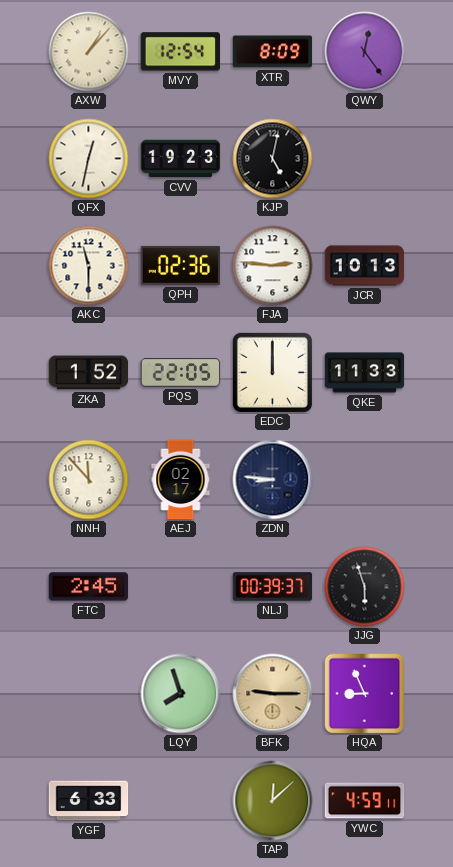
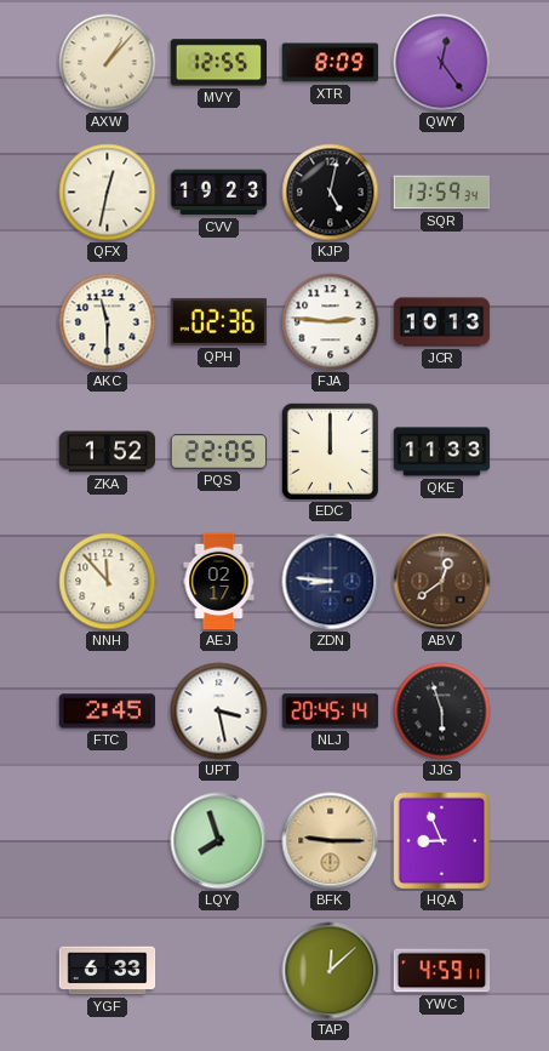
MVY: 12:54 -> 12:55
SQR: none -> 13:59
ABV: none -> 12:39
UPT: none -> 3:28
NLJ: 00:39 -> 20:45
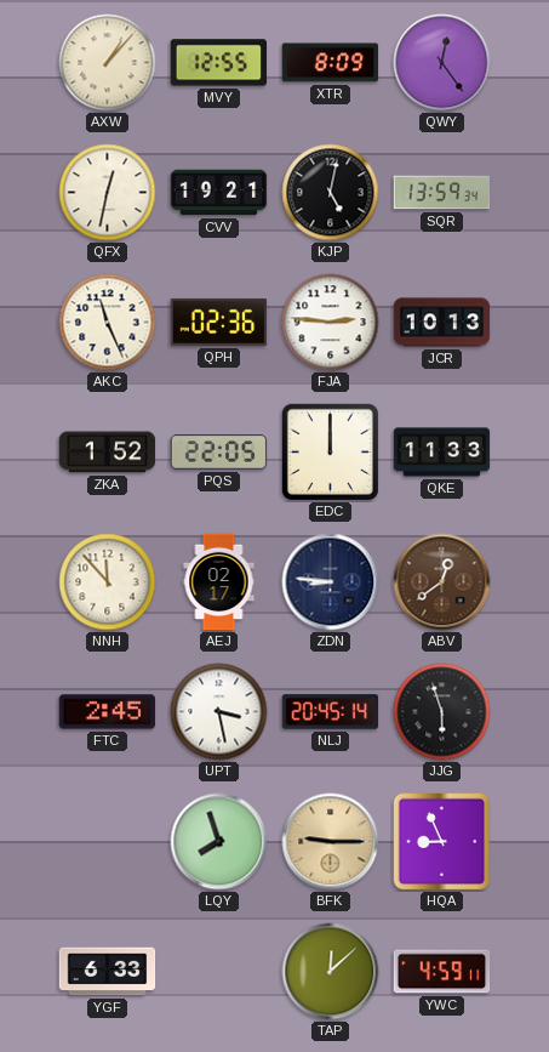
CVV: 19:23 -> 19:21
AKC: 11:30 -> 11:26
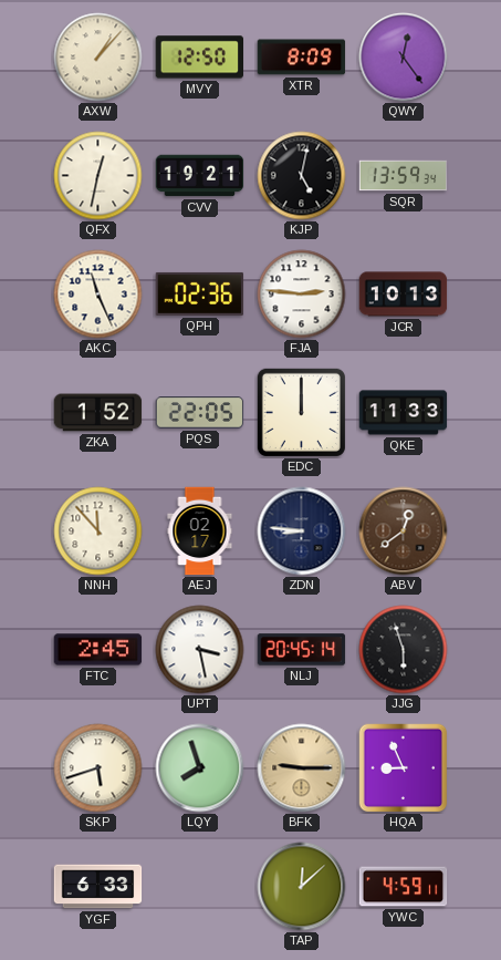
MVY: 12:55 -> 12:50
SKP: none -> 5:42
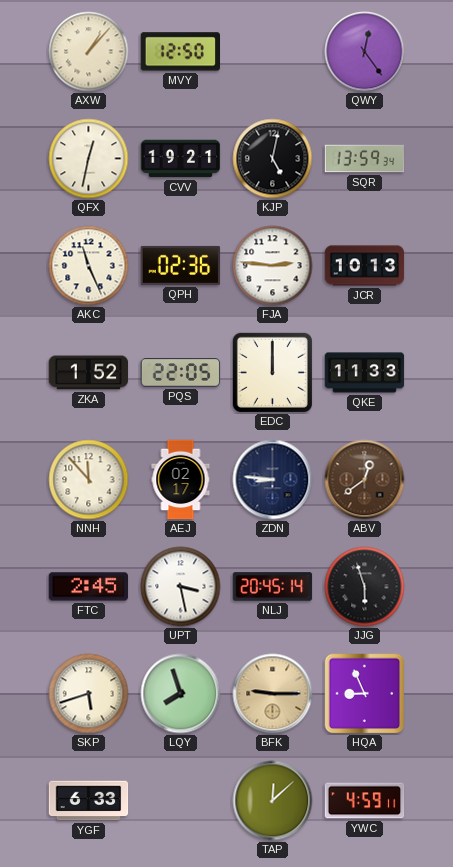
XTR: 8:09 -> none
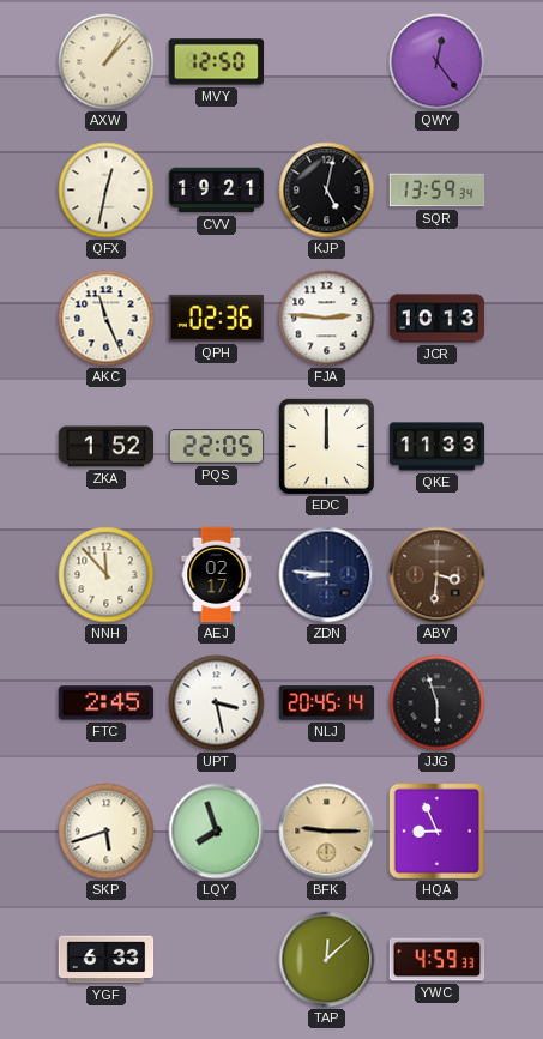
ABV: 12:39 -> 3:31
YWC: 4:59:11 -> 4:59:33
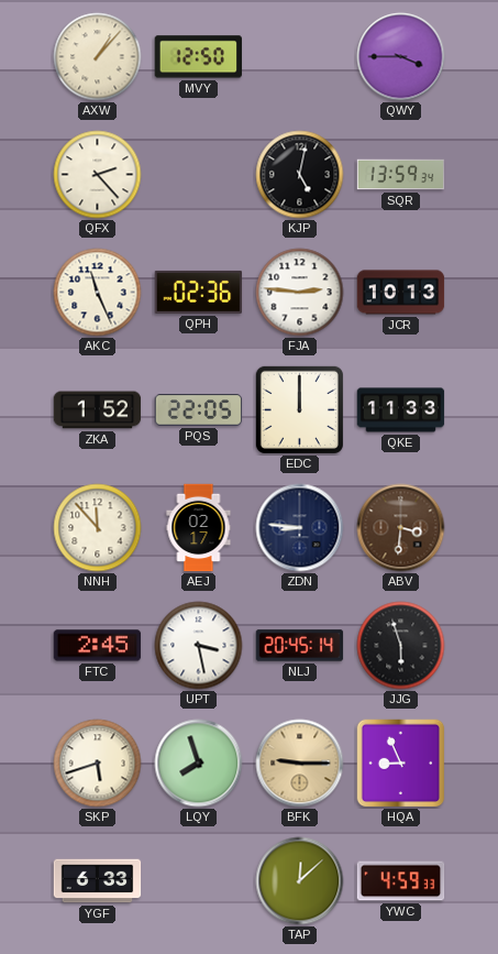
QWY: 12:24 -> 3:45
QFX: 12:32 -> 2:23
CVV: 19:21 -> none
